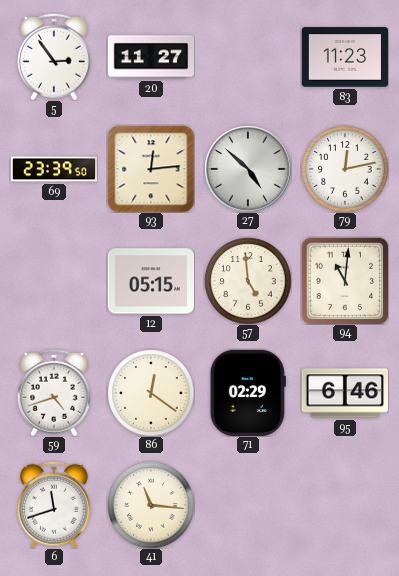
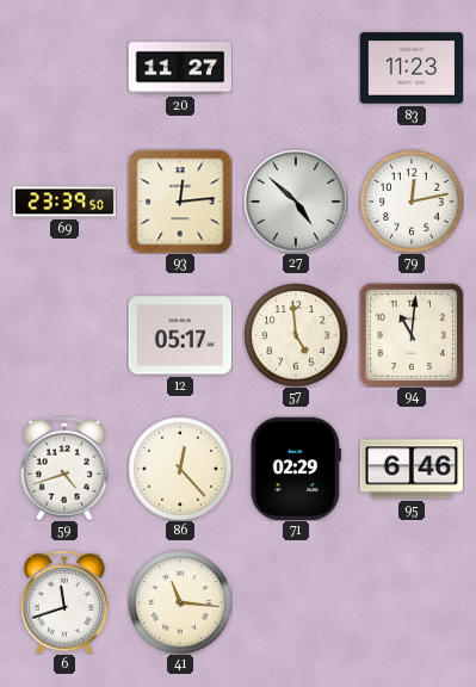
5: 2:54 -> none
12: 05:15 -> 05:17
86: 12:21 -> 12:23
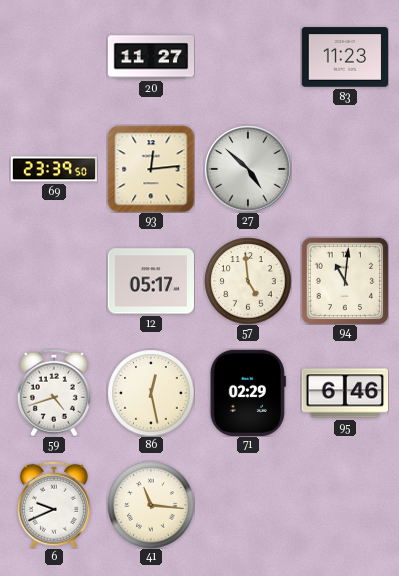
79: 12:13 -> none
86: 12:23 -> 12:28
6: 11:42 -> 9:41
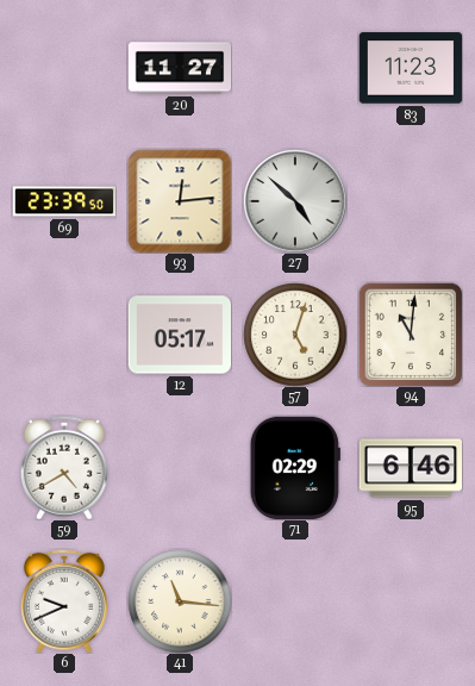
57: 4:59 -> 5:03
59: 4:42 -> 4:40
86: 12:28 -> none
